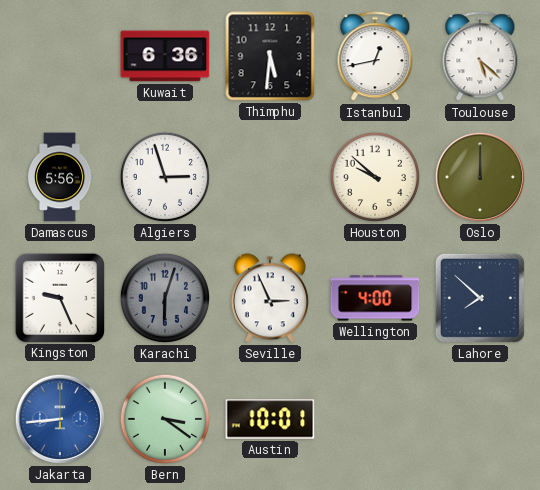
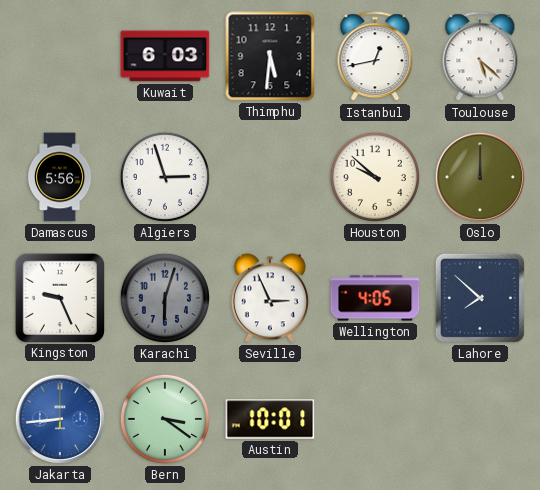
Kuwait: 6:36 -> 6:03
Wellington: 4:00 -> 4:05
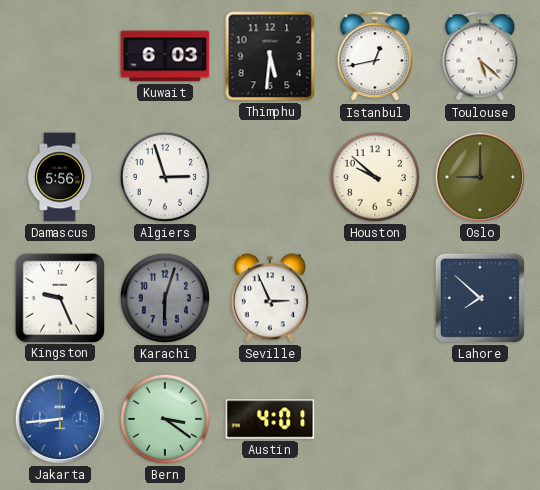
Oslo: 12:00 -> 9:00
Wellington: 4:05 -> none
Austin: 10:01 -> 4:01
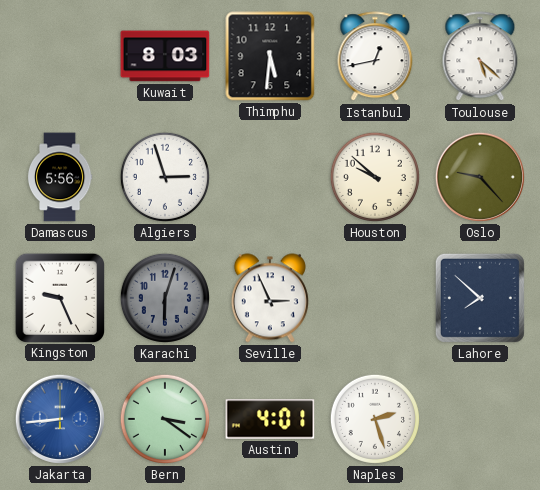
Kuwait: 6:03 -> 8:03
Oslo: 9:00 -> 9:23
Naples: none -> 2:27
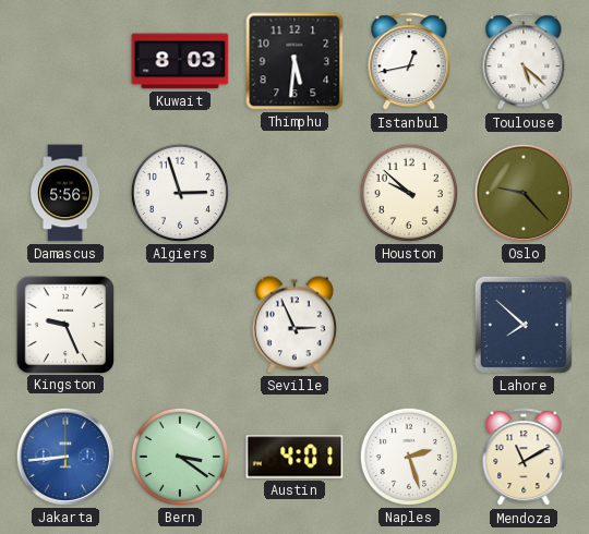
Karachi: 6:03 -> none
Mendoza: none -> 11:10
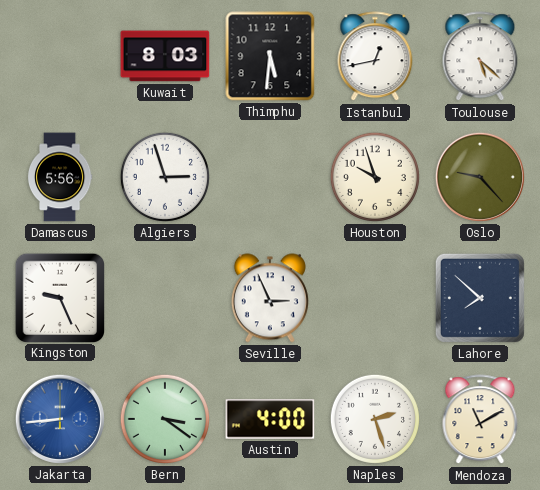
Houston: 9:52 -> 9:57
Austin: 4:01 -> 4:00
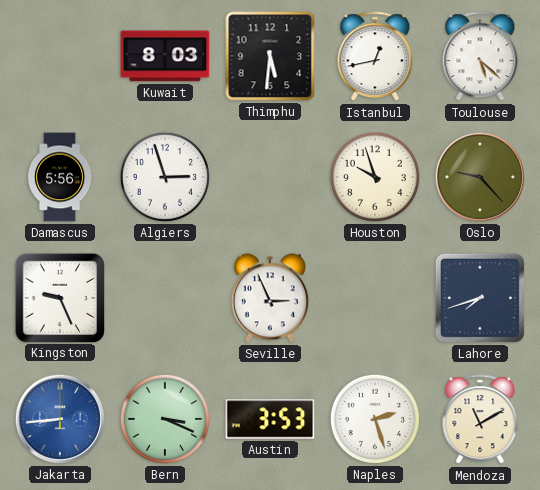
Lahore: 7:52 -> 7:42
Bern: 3:21 -> 3:19
Austin: 4:00 -> 3:53
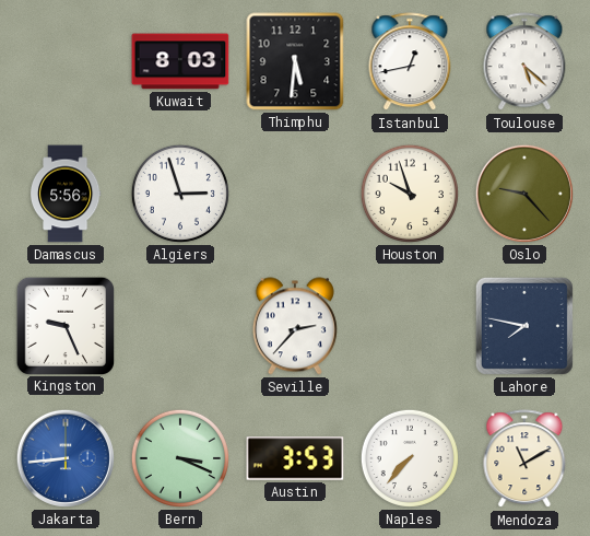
Seville: 2:56 -> 2:37
Lahore: 7:42 -> 7:47
Naples: 2:27 -> 7:37
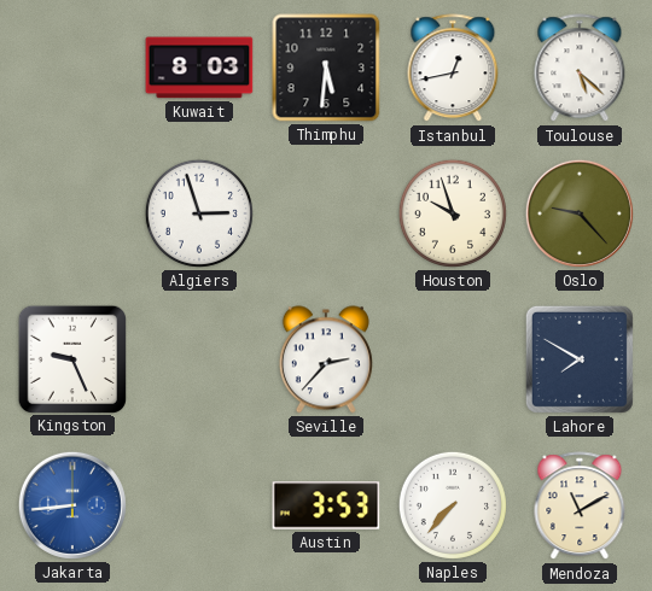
Damascus: 5:56 -> none
Lahore: 7:47 -> 7:50
Bern: 3:19 -> none
